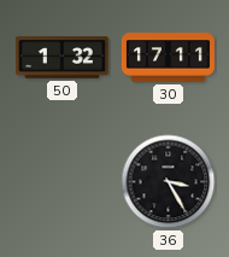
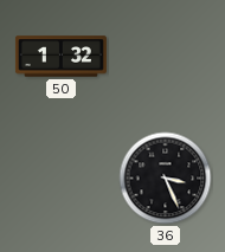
30: 17:11 -> none
36: 3:25 -> 3:26
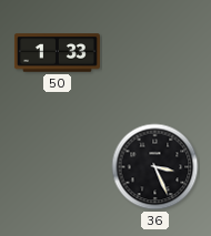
50: 1:32 -> 1:33
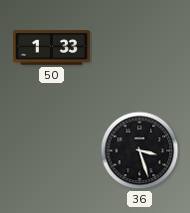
36: 3:26 -> 3:27
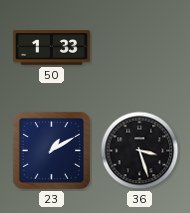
23: none -> 1:10
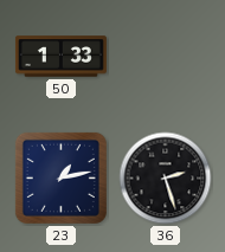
23: 1:10 -> 1:13
36: 3:27 -> 2:27
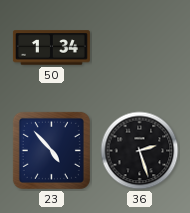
50: 1:33 -> 1:34
23: 1:13 -> 4:53
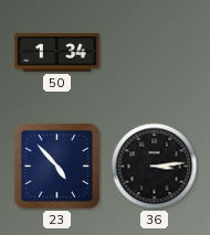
36: 2:27 -> 3:14
